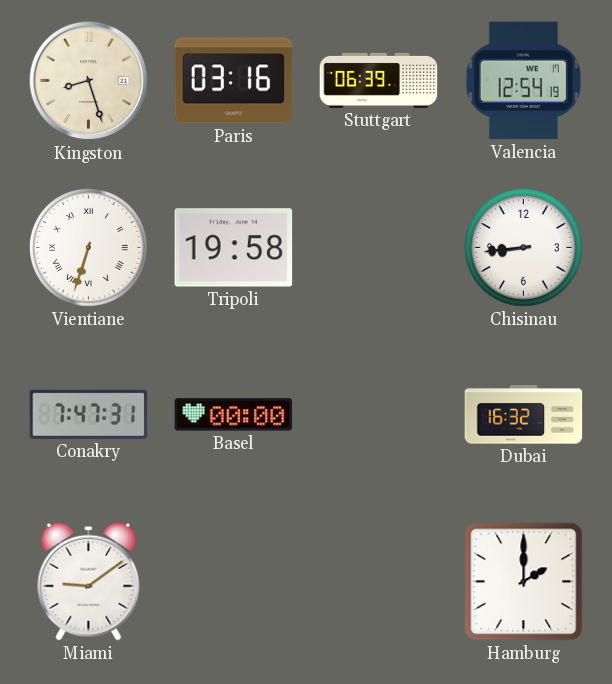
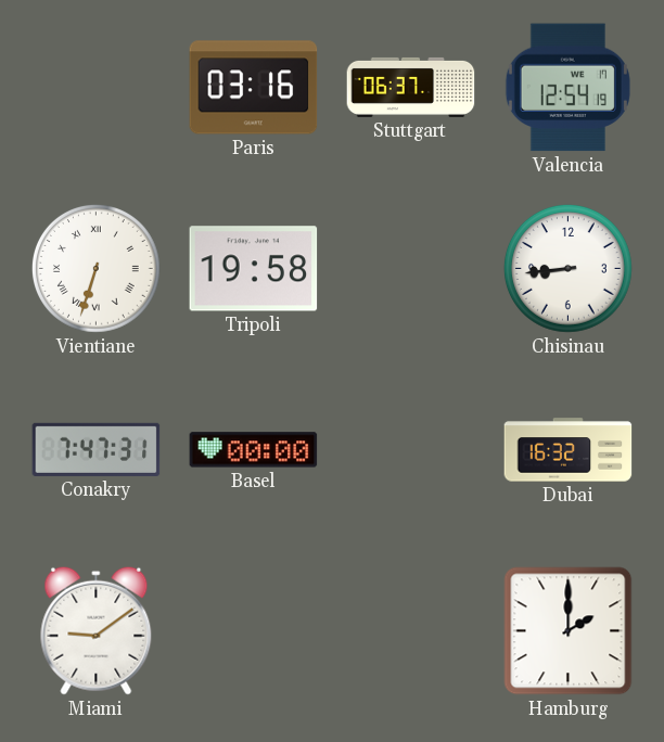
Kingston: 8:27 -> none
Stuttgart: 06:39 -> 06:37
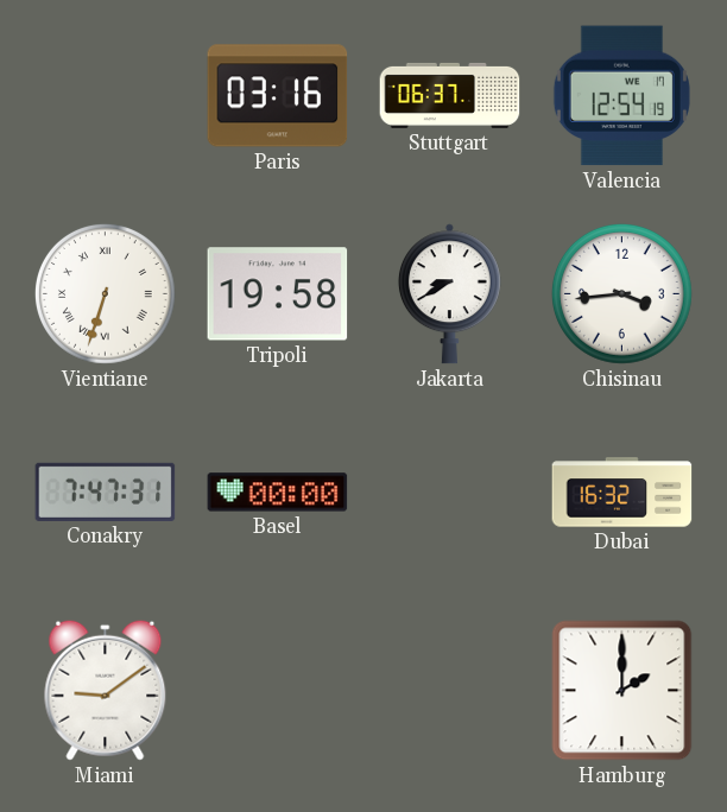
Jakarta: none -> 8:40
Chisinau: 8:44 -> 3:44
